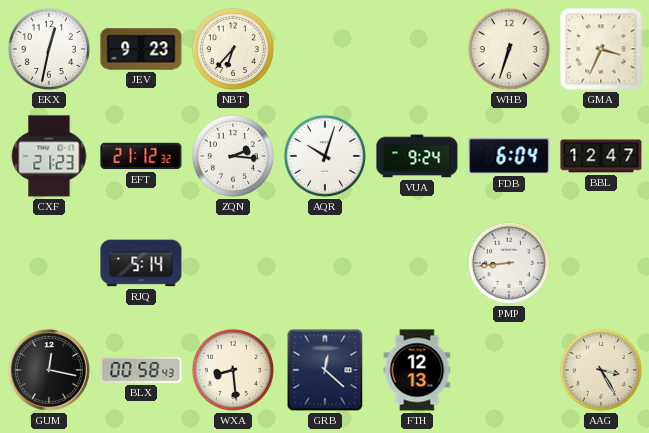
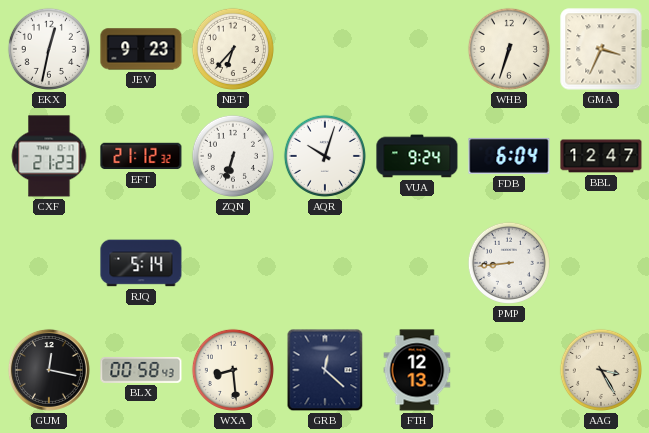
ZQN: 2:16 -> 6:33
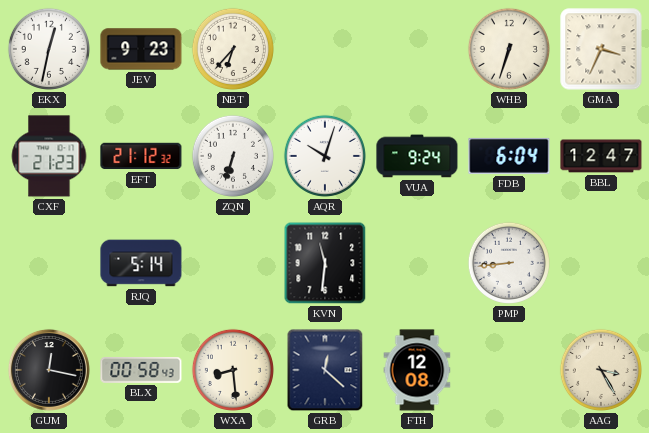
KVN: none -> 11:31
FTH: 12:13 -> 12:08
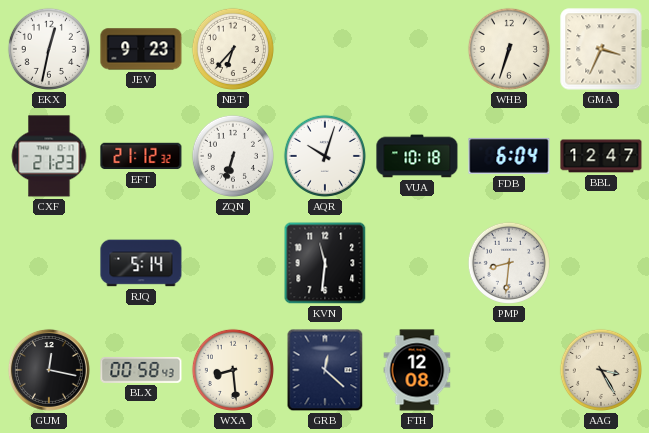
VUA: 9:24 -> 10:18
PMP: 8:44 -> 8:31
